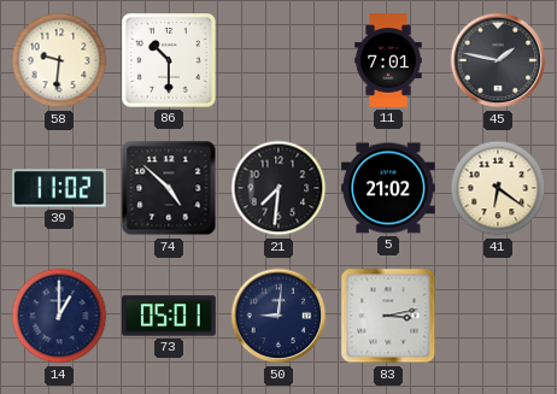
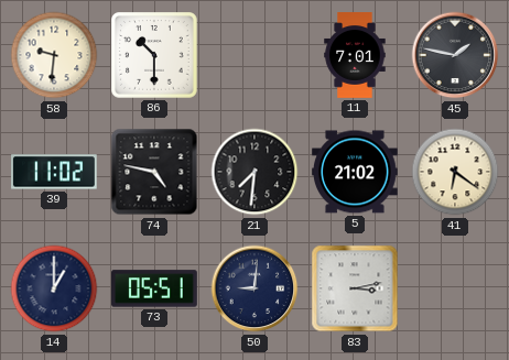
74: 4:52 -> 4:47
73: 05:01 -> 05:51
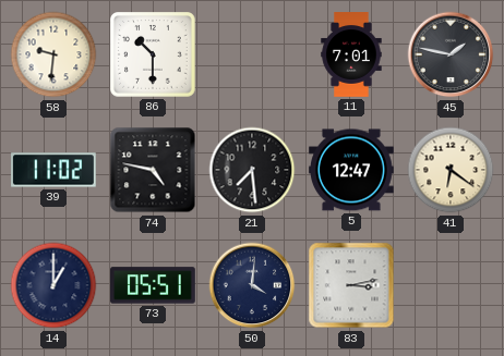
21: 7:31 -> 7:29
5: 21:02 -> 12:47
50: 9:01 -> 4:01
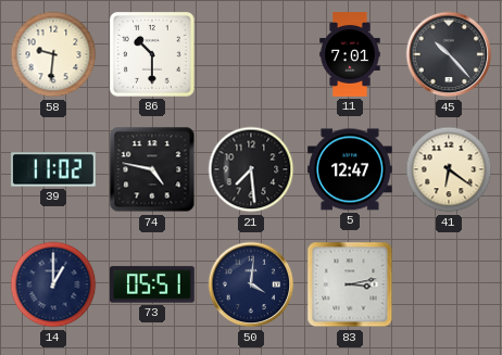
45: 1:47 -> 10:23
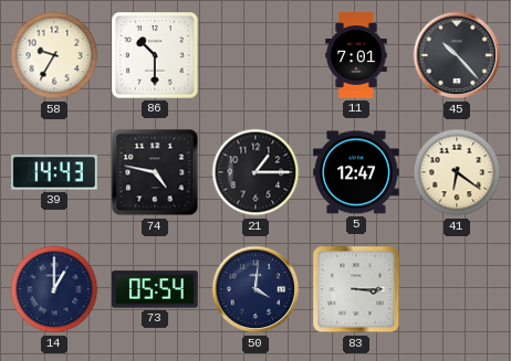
58: 9:31 -> 9:35
39: 11:02 -> 14:43
21: 7:29 -> 1:15
73: 05:51 -> 05:54
83: 3:13 -> 3:15
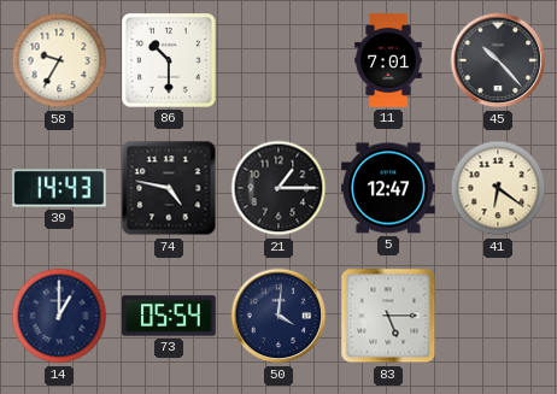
83: 3:15 -> 5:15
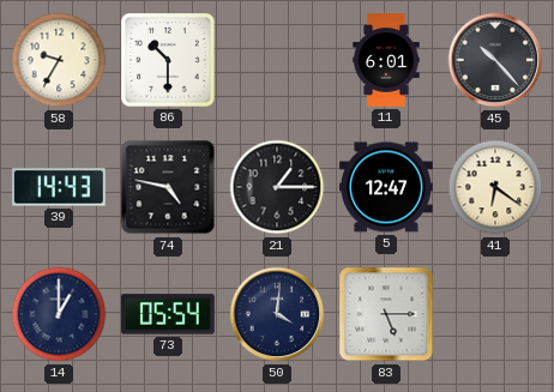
11: 7:01 -> 6:01
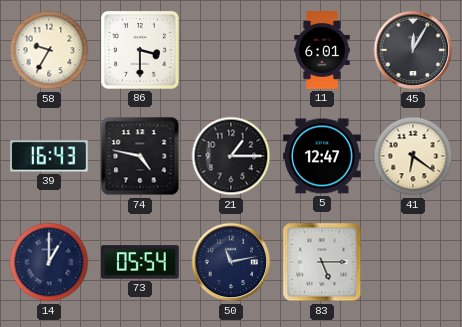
86: 10:30 -> 3:30
45: 10:23 -> 12:05
39: 14:43 -> 16:43
50: 4:01 -> 11:13
